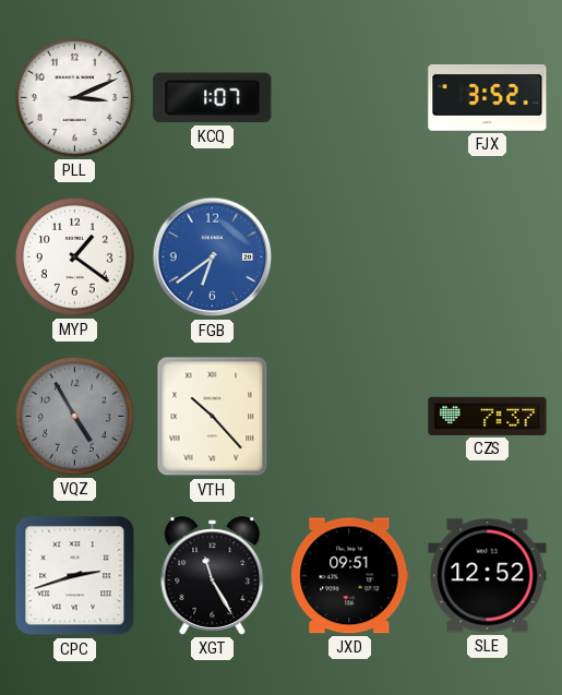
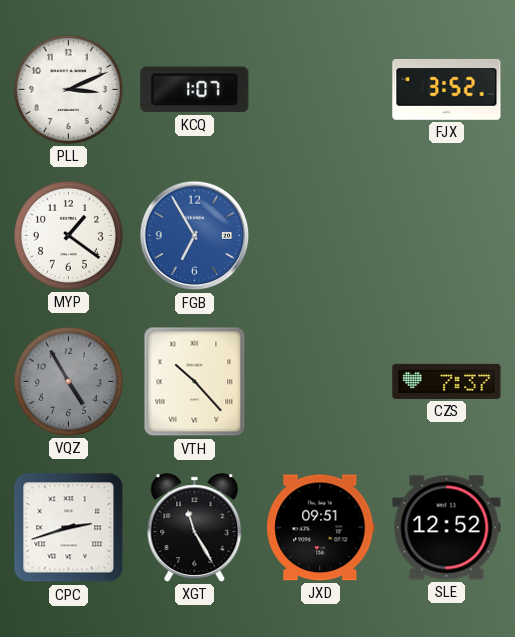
FGB: 6:39 -> 6:55
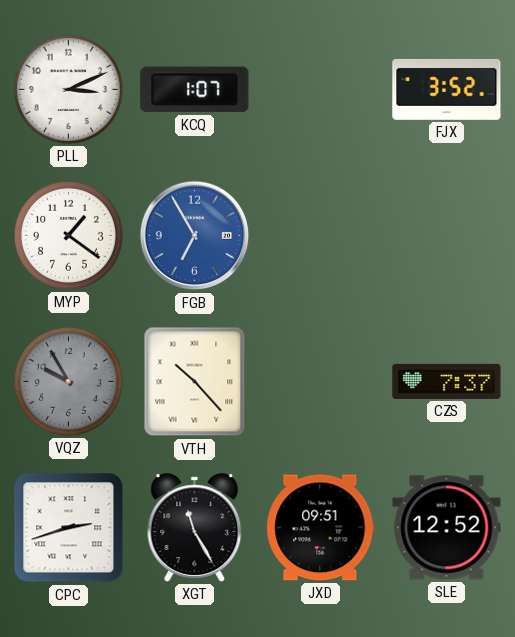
VQZ: 4:55 -> 9:55
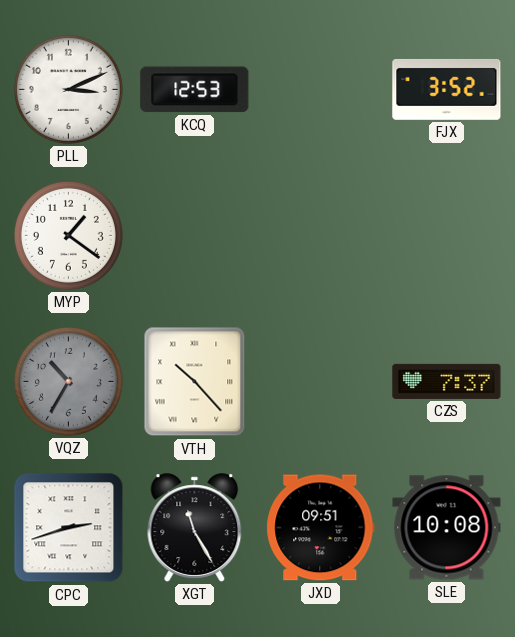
KCQ: 1:07 -> 12:53
FGB: 6:55 -> none
VQZ: 9:55 -> 10:35
SLE: 12:52 -> 10:08
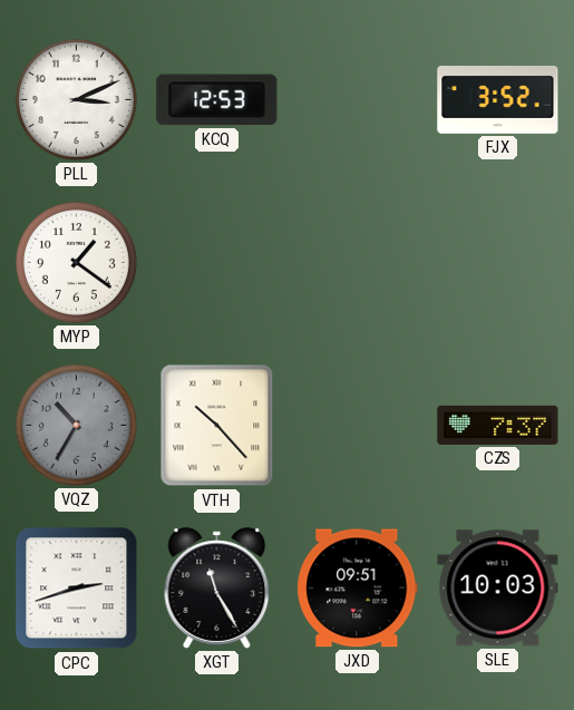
SLE: 10:08 -> 10:03
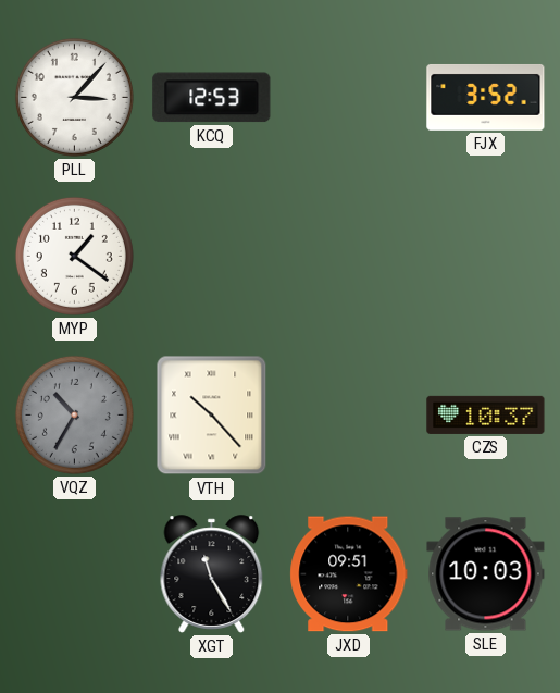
PLL: 3:11 -> 3:07
CZS: 7:37 -> 10:37
CPC: 2:42 -> none
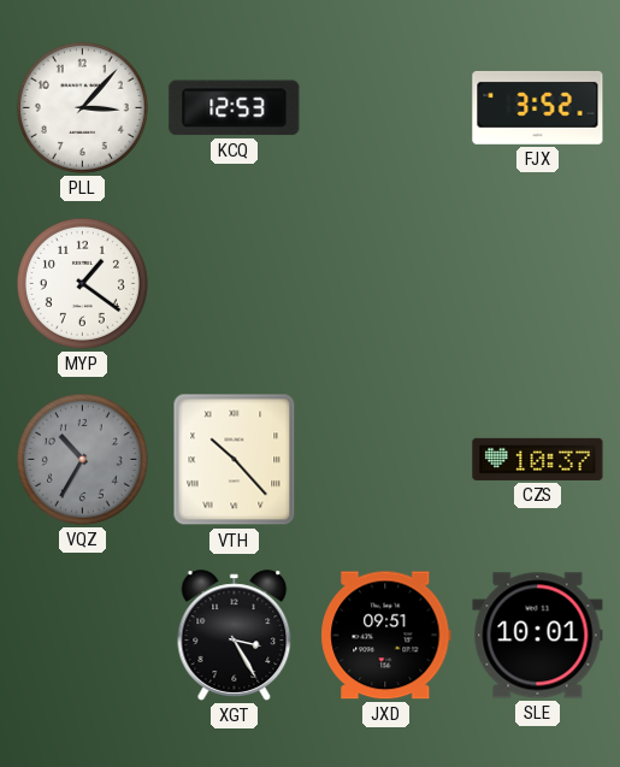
XGT: 11:25 -> 3:25
SLE: 10:03 -> 10:01
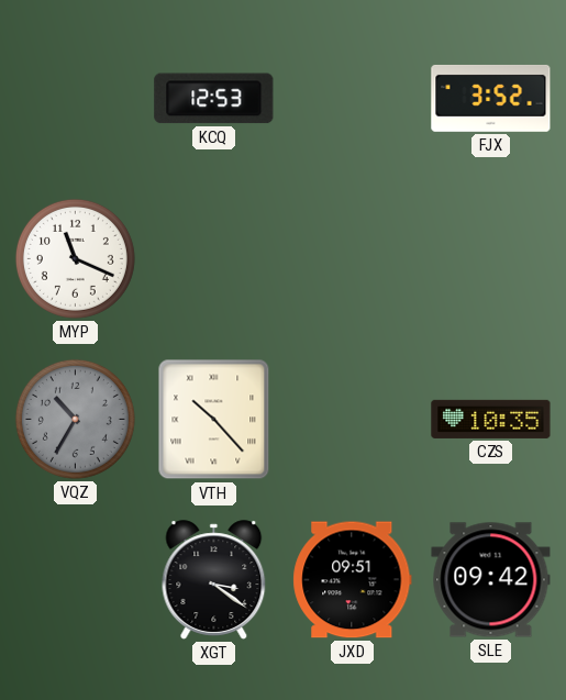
PLL: 3:07 -> none
MYP: 1:21 -> 11:19
CZS: 10:37 -> 10:35
XGT: 3:25 -> 3:21
SLE: 10:01 -> 09:42
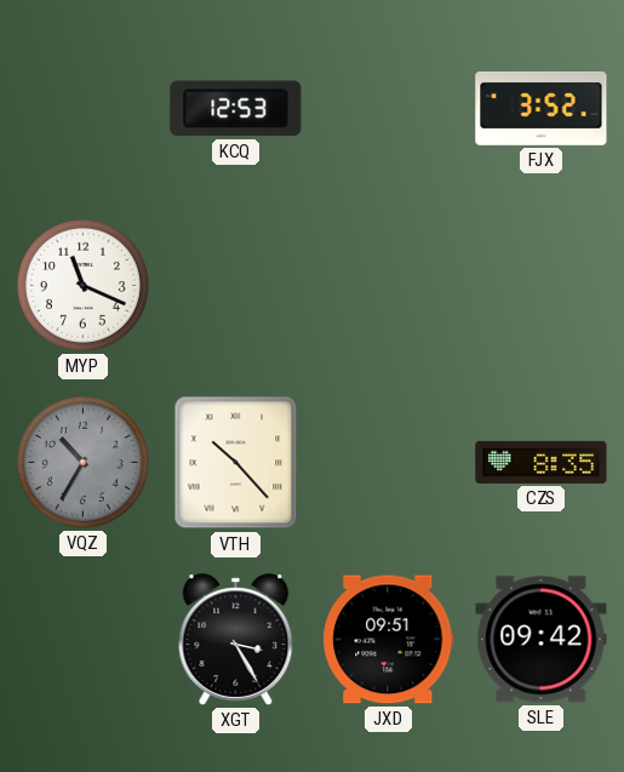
CZS: 10:35 -> 8:35
XGT: 3:21 -> 3:25
